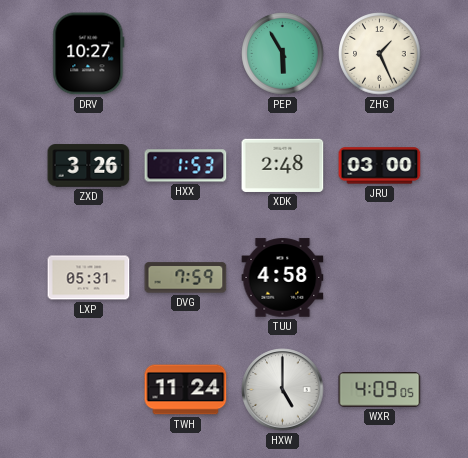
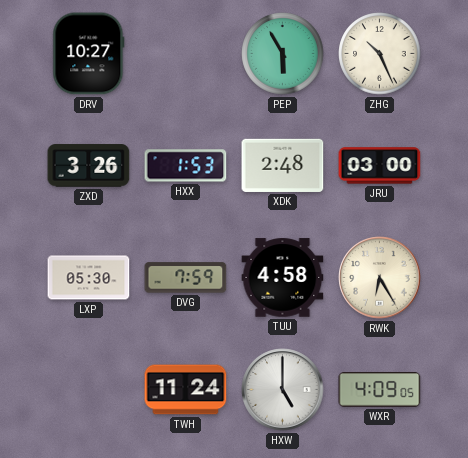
ZHG: 1:26 -> 10:26
LXP: 05:31 -> 05:30
RWK: none -> 6:25
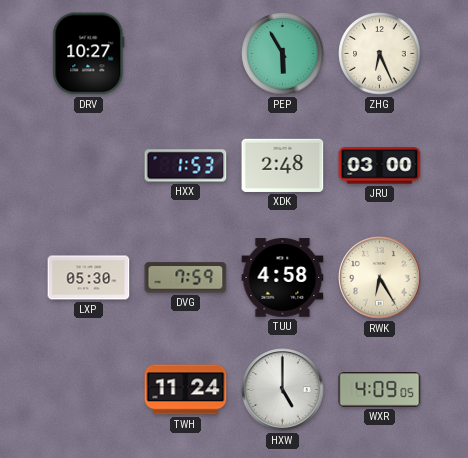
ZHG: 10:26 -> 6:26
ZXD: 3:26 -> none
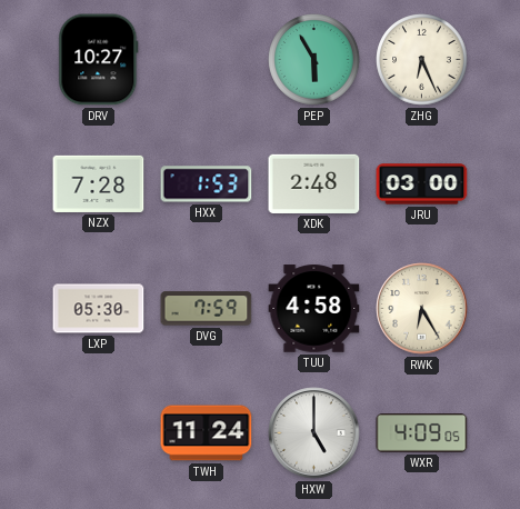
NZX: none -> 7:28
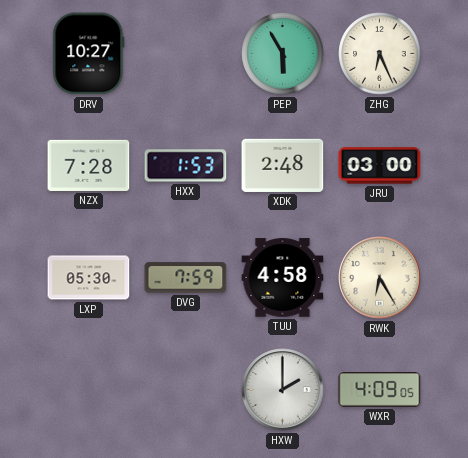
TWH: 11:24 -> none
HXW: 5:00 -> 2:00
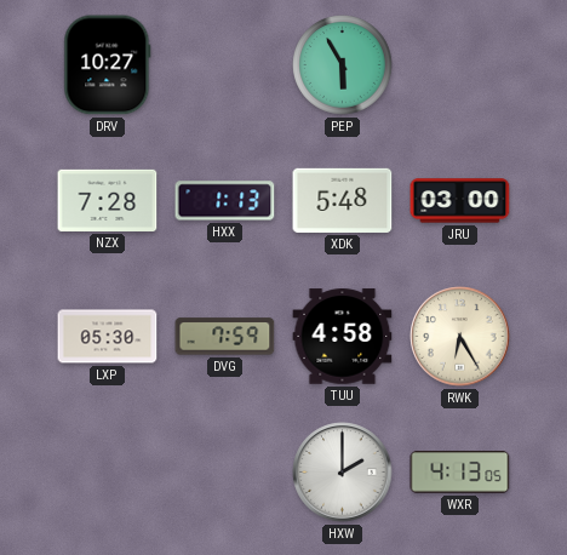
ZHG: 6:26 -> none
HXX: 1:53 -> 1:13
XDK: 2:48 -> 5:48
WXR: 4:09 -> 4:13
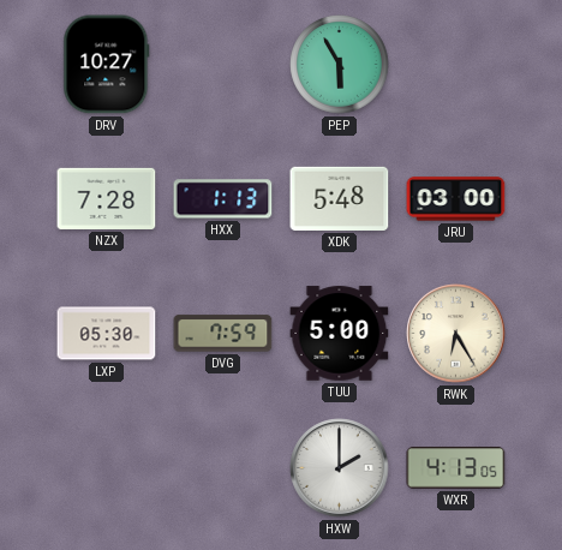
TUU: 4:58 -> 5:00
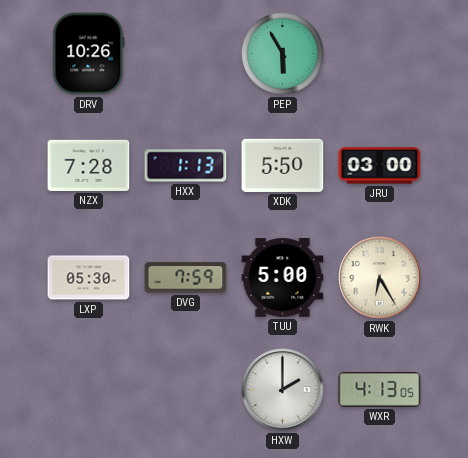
DRV: 10:27 -> 10:26
XDK: 5:48 -> 5:50
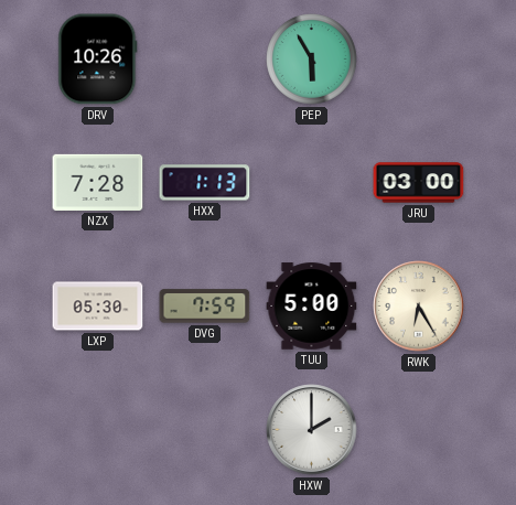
XDK: 5:50 -> none
WXR: 4:13 -> none
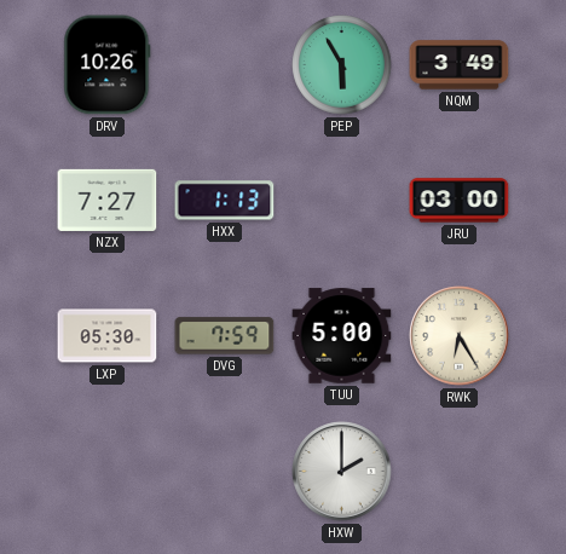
NQM: none -> 3:49
NZX: 7:28 -> 7:27
